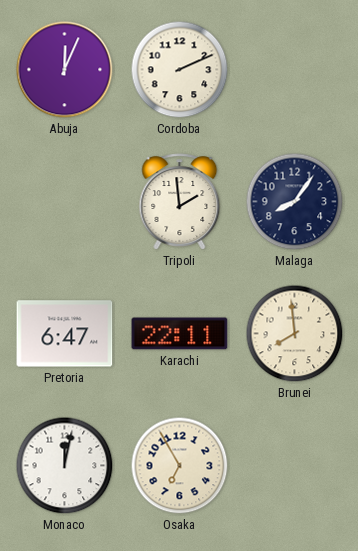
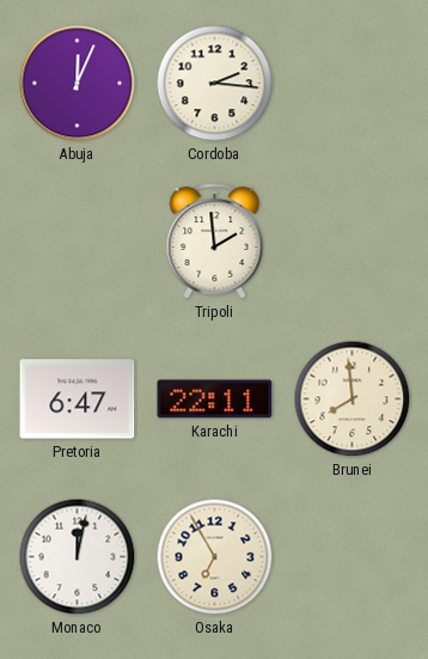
Cordoba: 2:11 -> 2:16
Malaga: 8:06 -> none
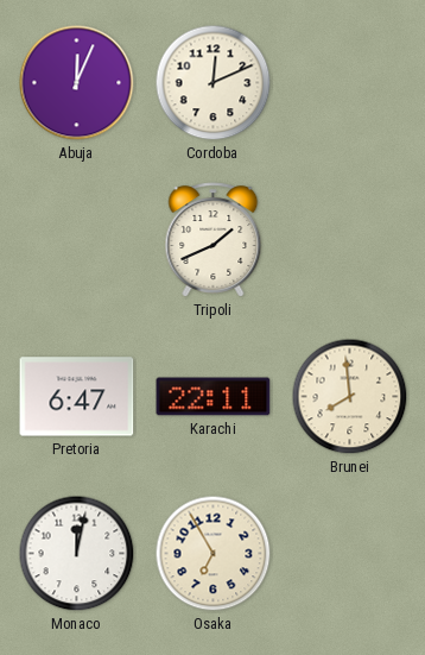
Cordoba: 2:16 -> 12:11
Tripoli: 1:59 -> 1:41
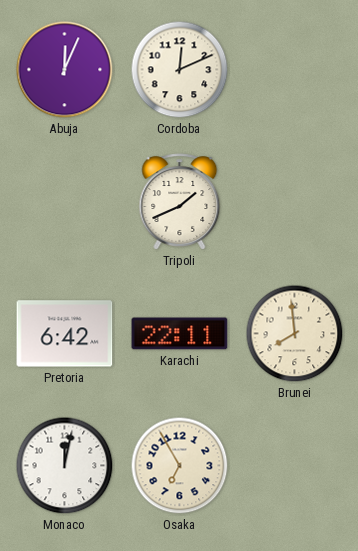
Pretoria: 6:47 -> 6:42
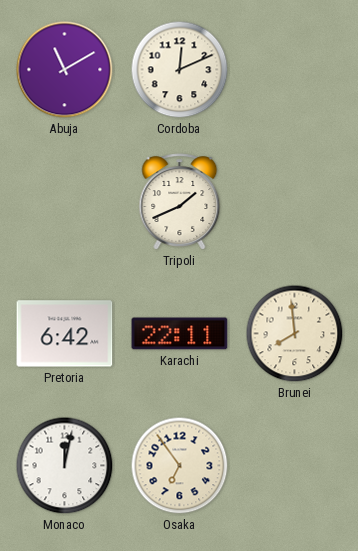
Abuja: 12:04 -> 11:10
Osaka: 6:55 -> 6:54
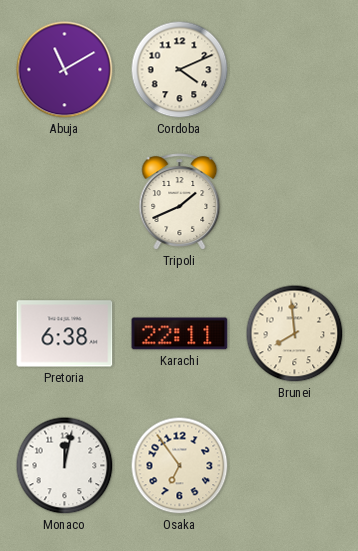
Cordoba: 12:11 -> 4:11
Pretoria: 6:42 -> 6:38
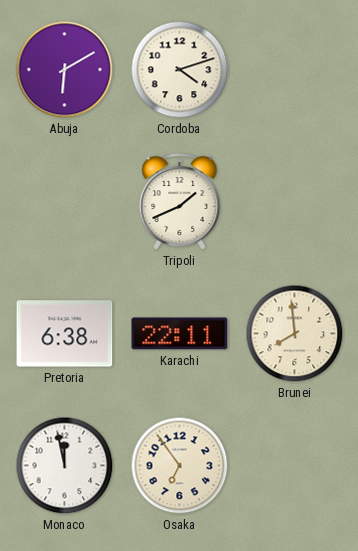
Abuja: 11:10 -> 6:10
Cordoba: 4:11 -> 4:12
Monaco: 12:02 -> 11:58
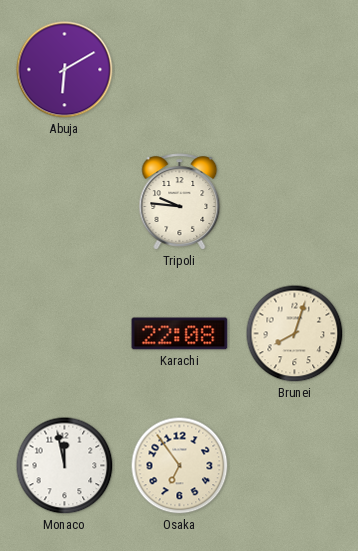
Cordoba: 4:12 -> none
Tripoli: 1:41 -> 9:46
Pretoria: 6:38 -> none
Karachi: 22:11 -> 22:08
Brunei: 7:59 -> 8:03
